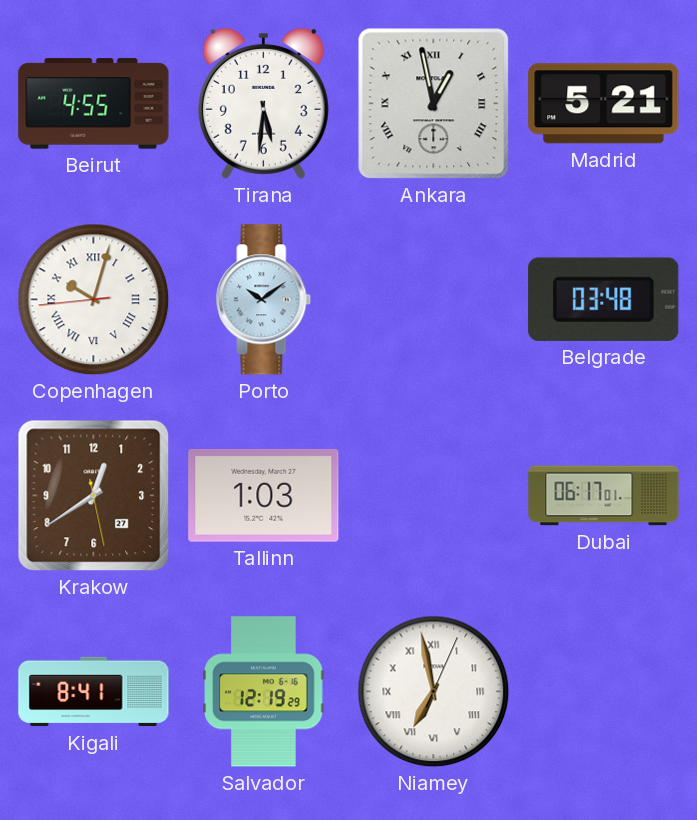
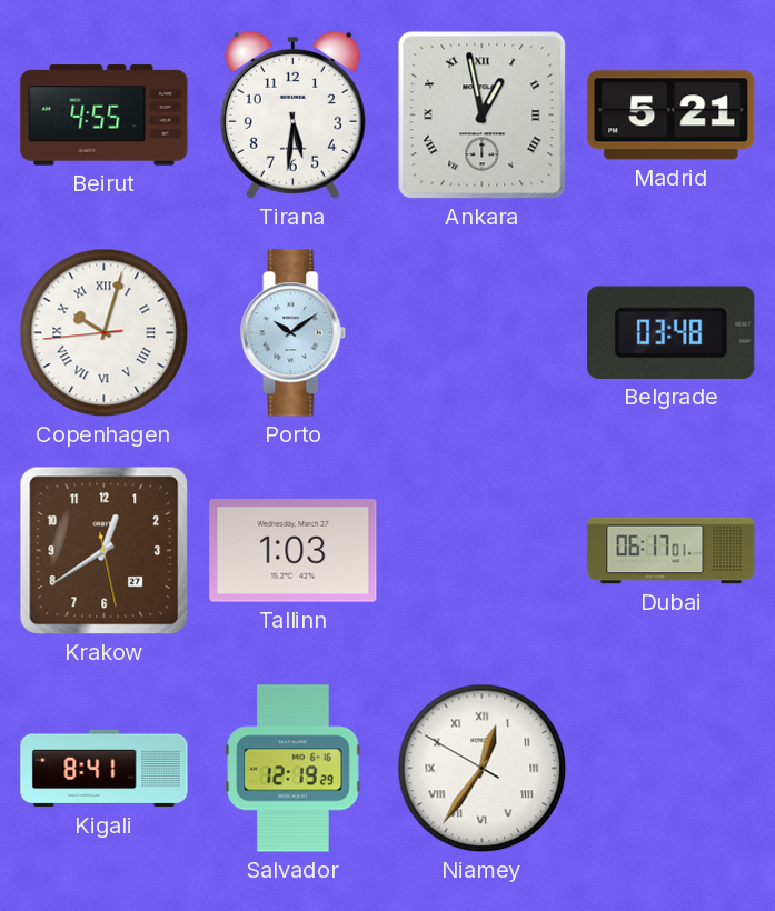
Niamey: 6:58 -> 12:35
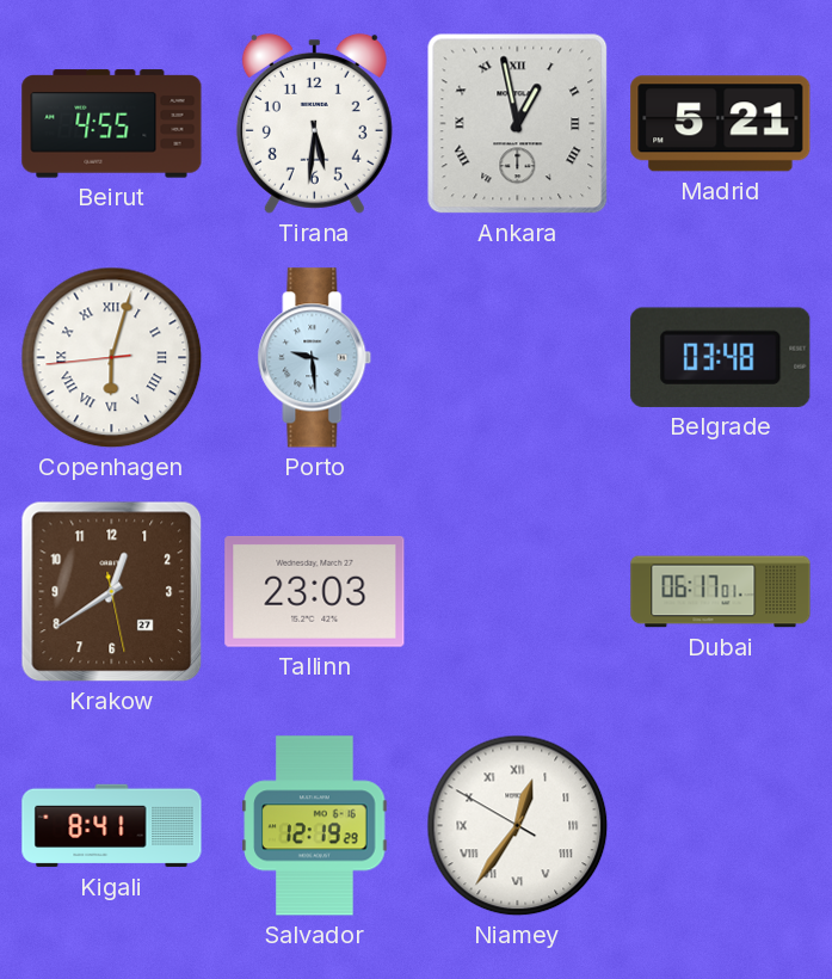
Copenhagen: 10:02 -> 6:02
Porto: 10:09 -> 9:29
Tallinn: 1:03 -> 23:03
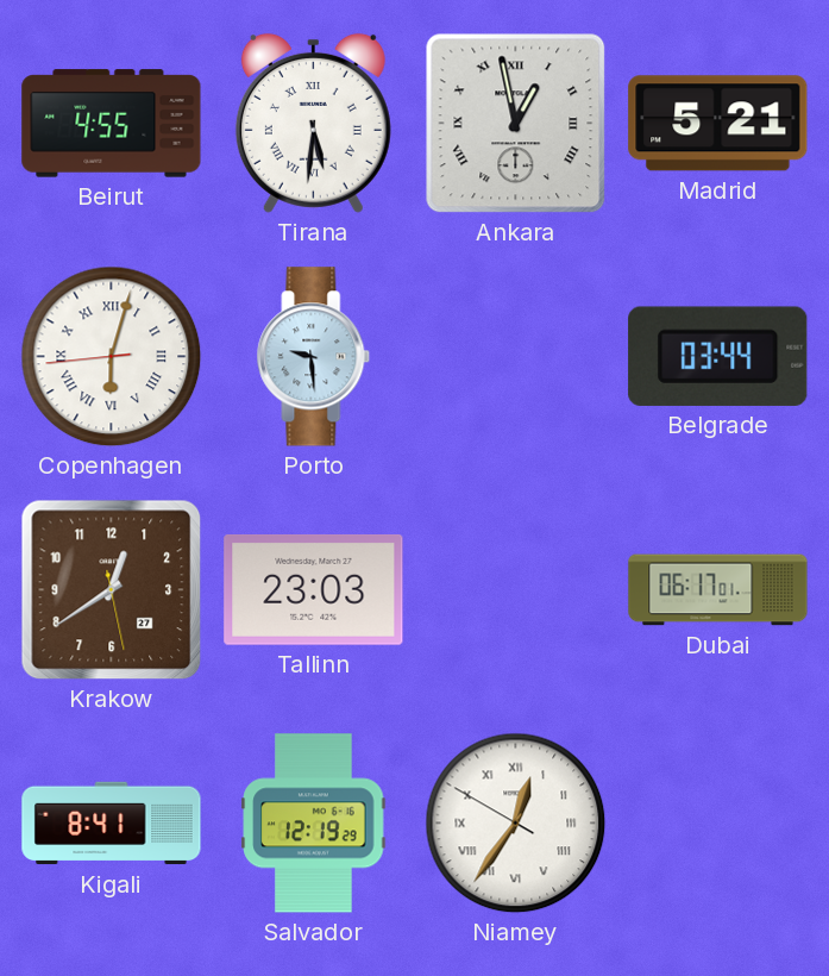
Tirana numerals: Arabic -> Roman
Belgrade: 03:48 -> 03:44
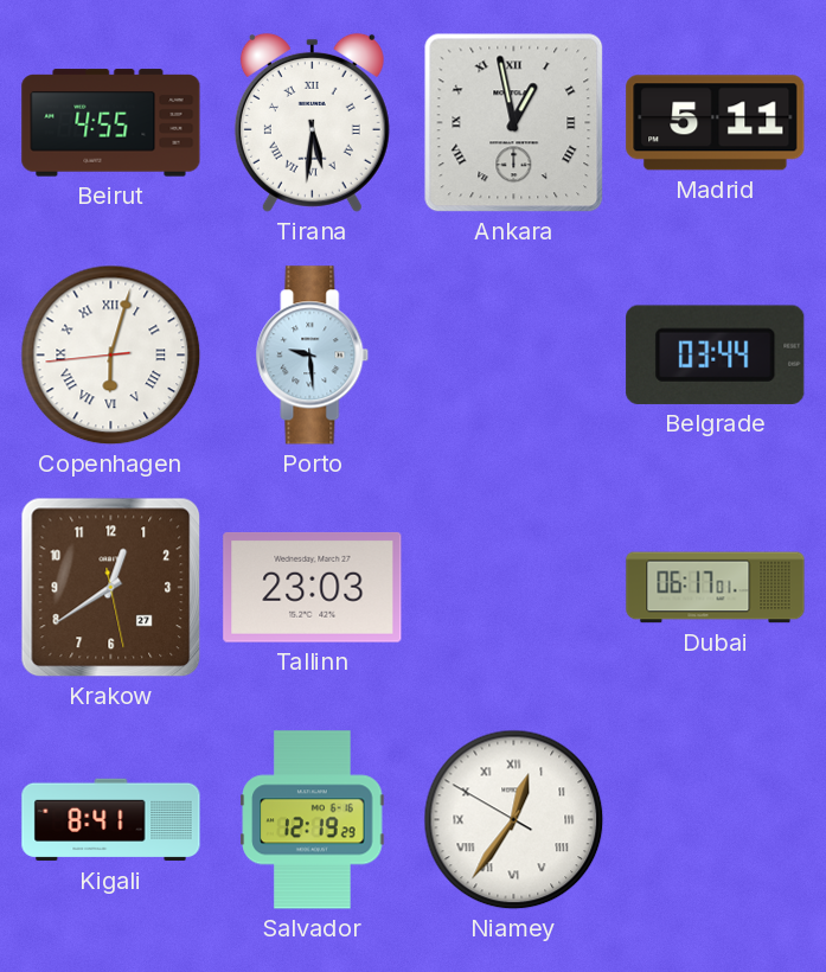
Madrid: 5:21 -> 5:11
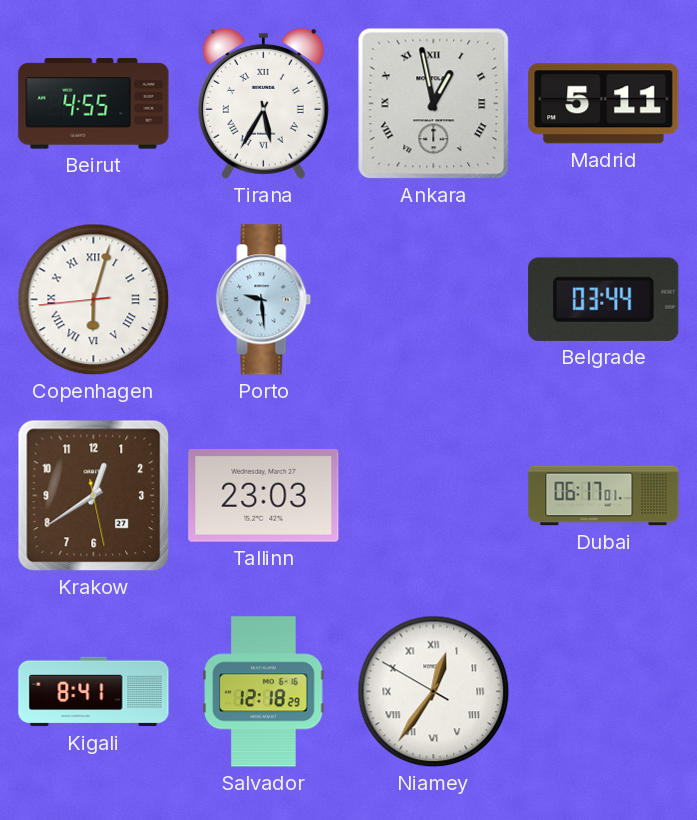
Tirana: 5:31 -> 5:35
Salvador: 12:19 -> 12:18
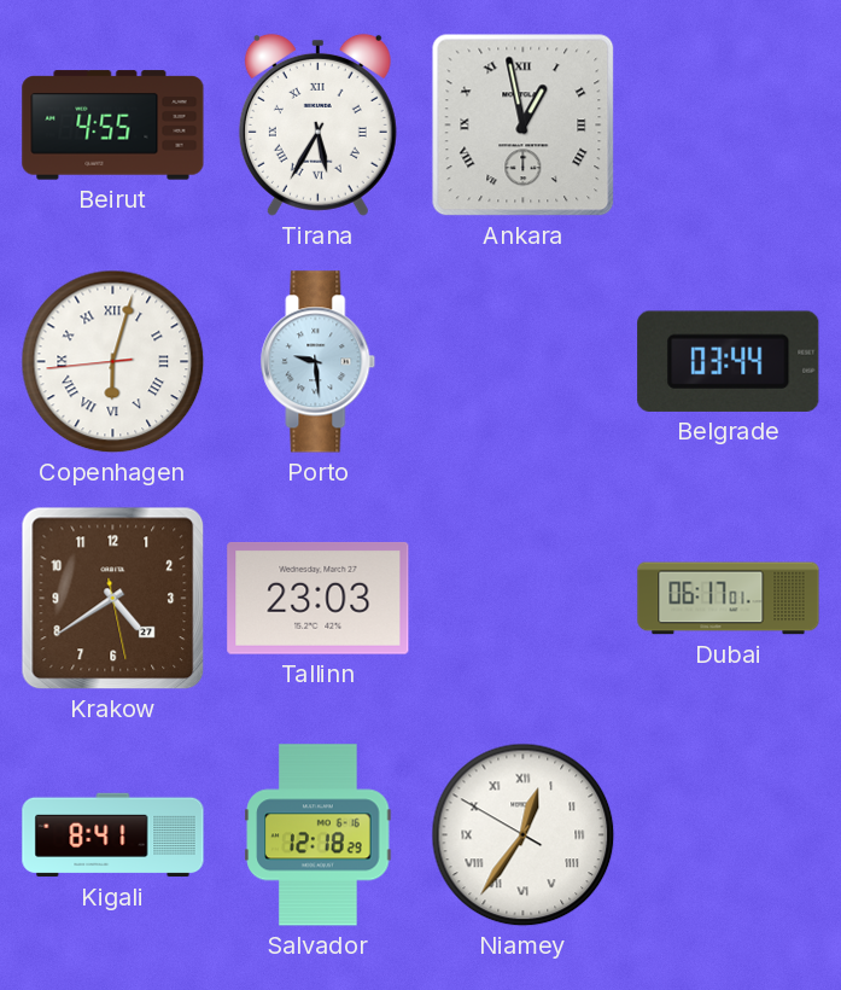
Madrid: 5:11 -> none
Krakow: 12:39 -> 4:39
